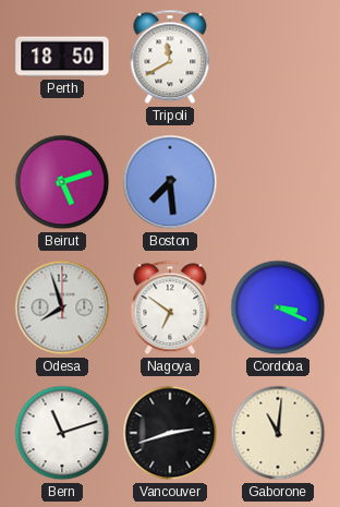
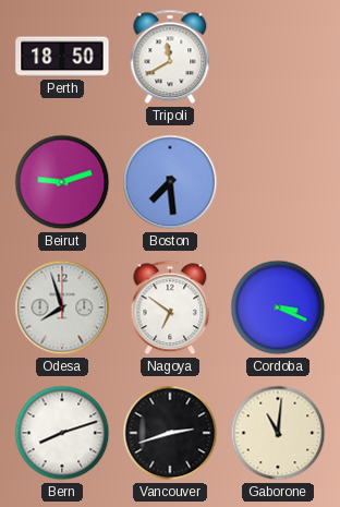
Beirut: 5:12 -> 9:12
Bern: 11:12 -> 8:12
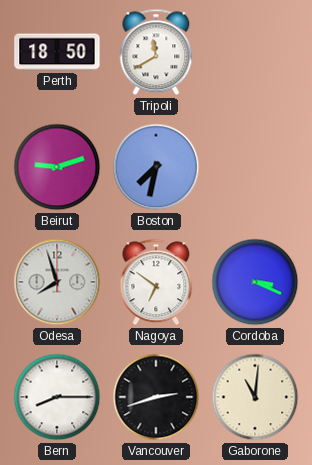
Boston: 7:29 -> 7:32
Bern: 8:12 -> 8:15
